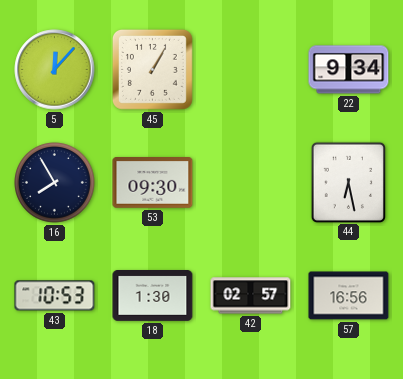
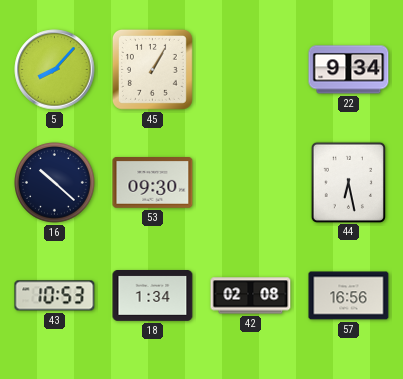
5: 12:07 -> 8:07
16: 7:55 -> 10:22
18: 1:30 -> 1:34
42: 02:57 -> 02:08
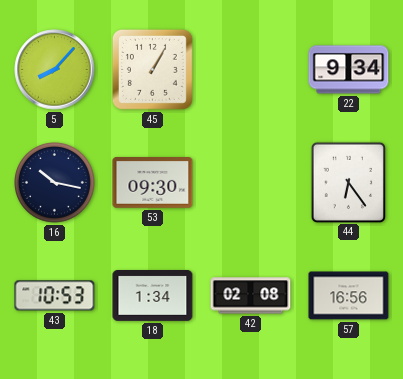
16: 10:22 -> 10:17
44: 6:28 -> 6:24
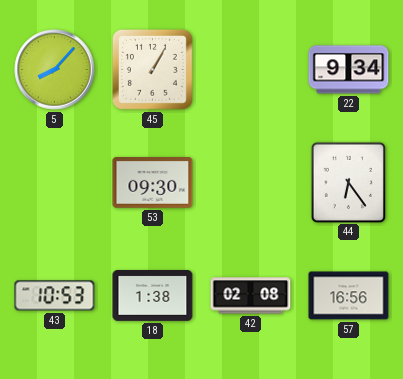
16: 10:17 -> none
18: 1:34 -> 1:38
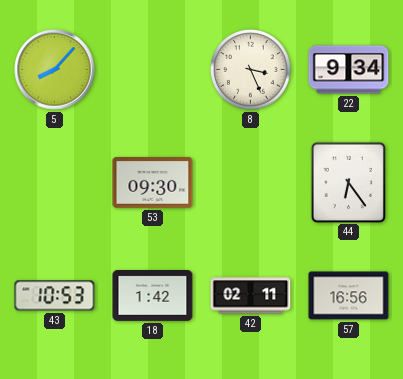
45: 1:05 -> none
8: none -> 3:26
18: 1:38 -> 1:42
42: 02:08 -> 02:11
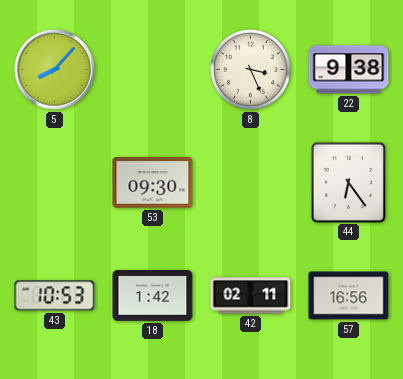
22: 9:34 -> 9:38
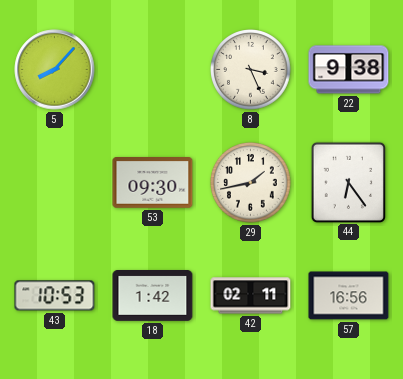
29: none -> 1:43
